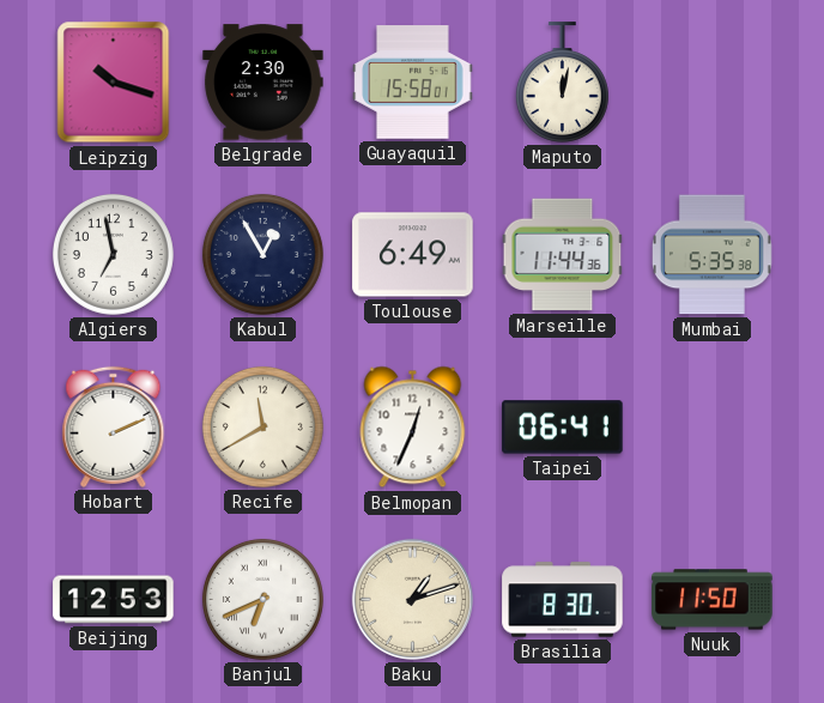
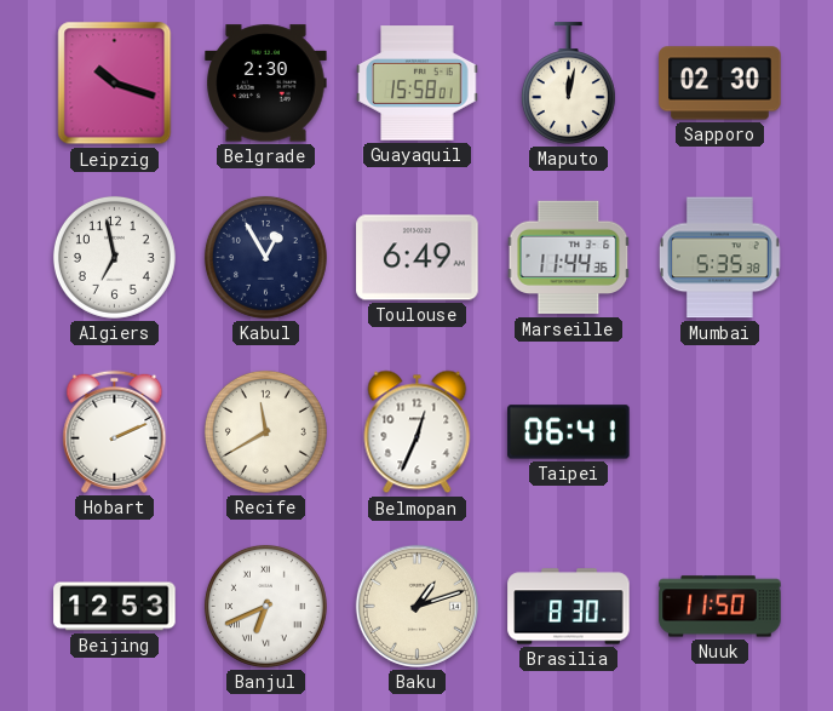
Sapporo: none -> 02:30
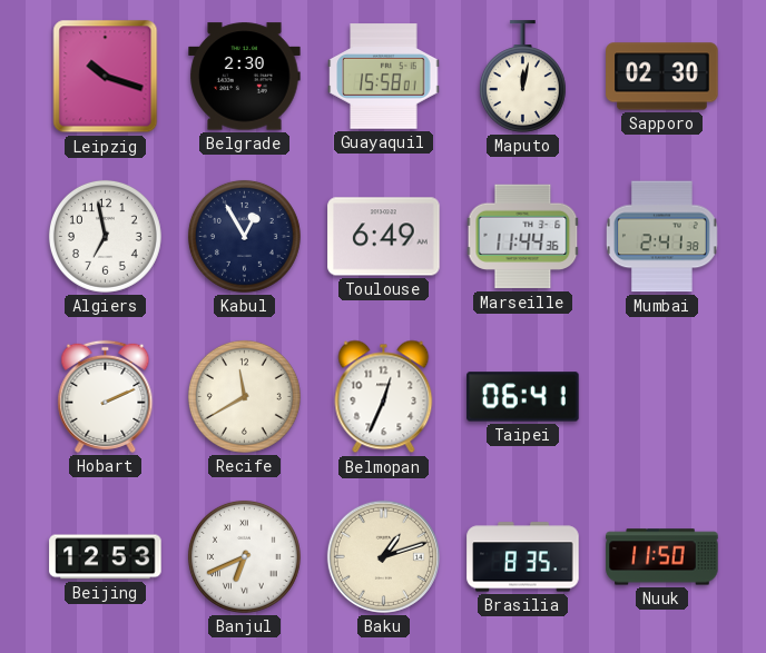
Mumbai: 5:35 -> 2:41
Brasilia: 8:30 -> 8:35
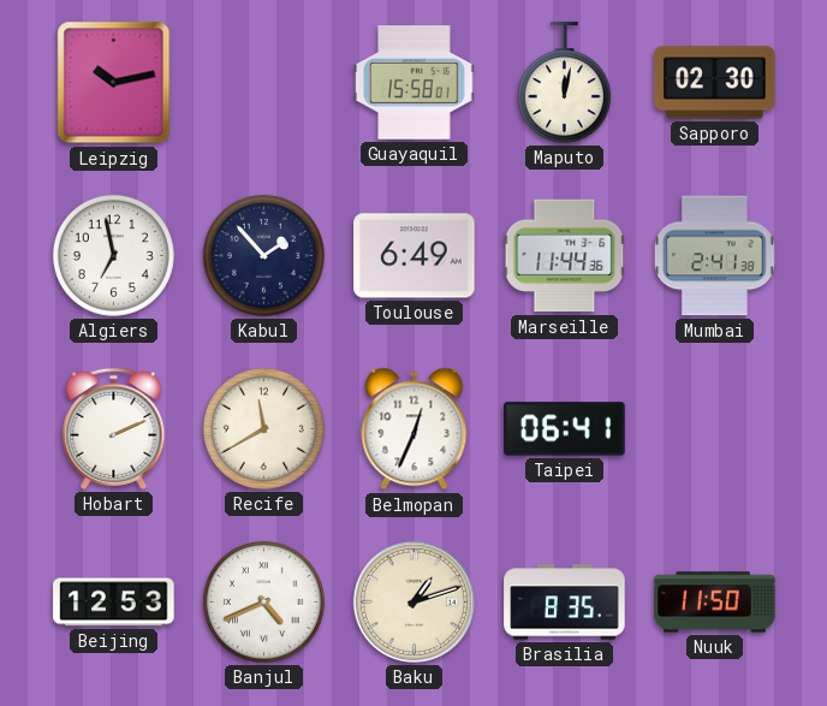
Leipzig: 10:18 -> 10:13
Belgrade: 2:30 -> none
Kabul: 12:55 -> 1:53
Banjul: 6:41 -> 4:41
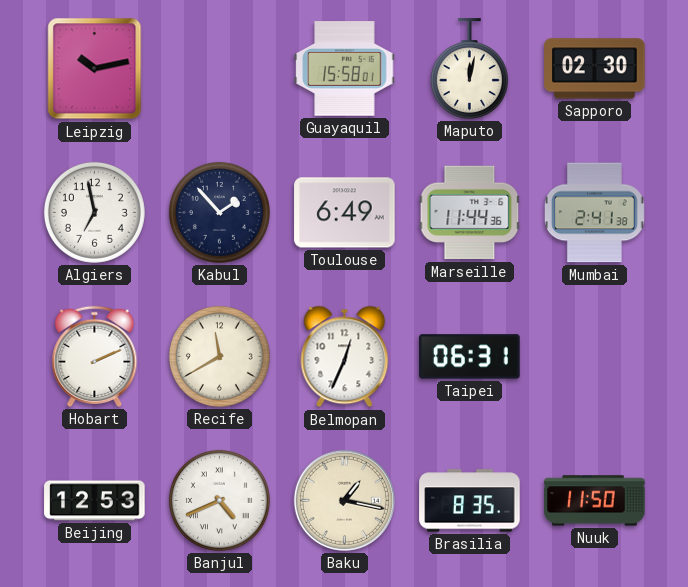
Taipei: 06:41 -> 06:31
Baku: 1:12 -> 1:17
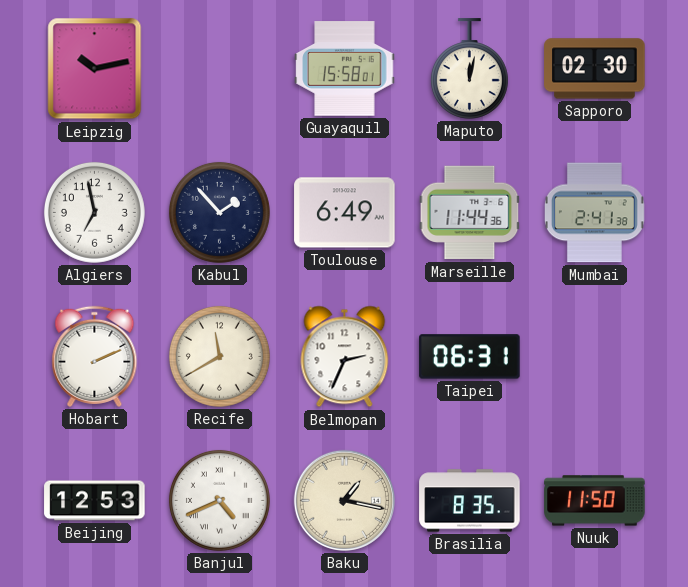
Belmopan: 12:34 -> 2:34
